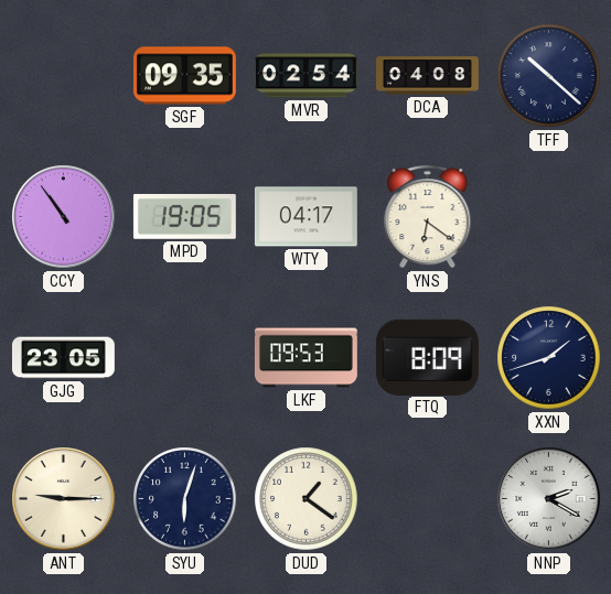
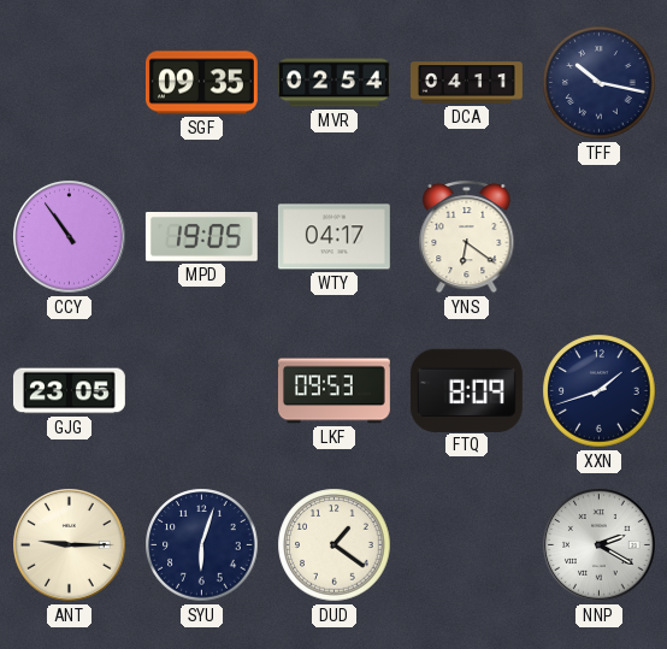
DCA: 04:08 -> 04:11
TFF: 10:22 -> 10:17
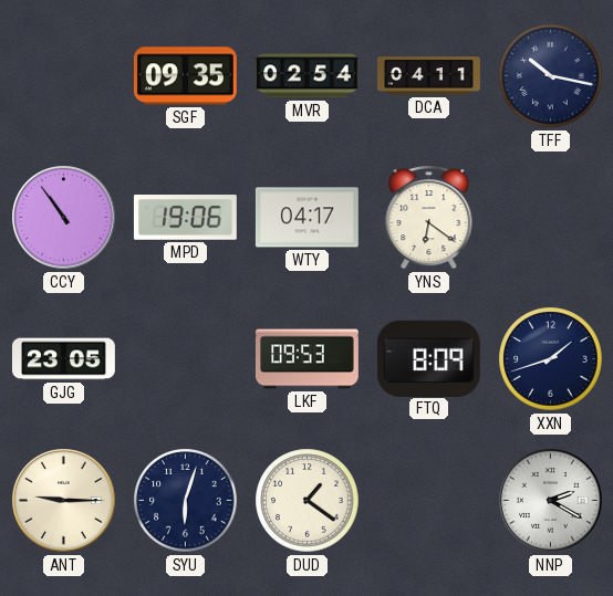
MPD: 19:05 -> 19:06
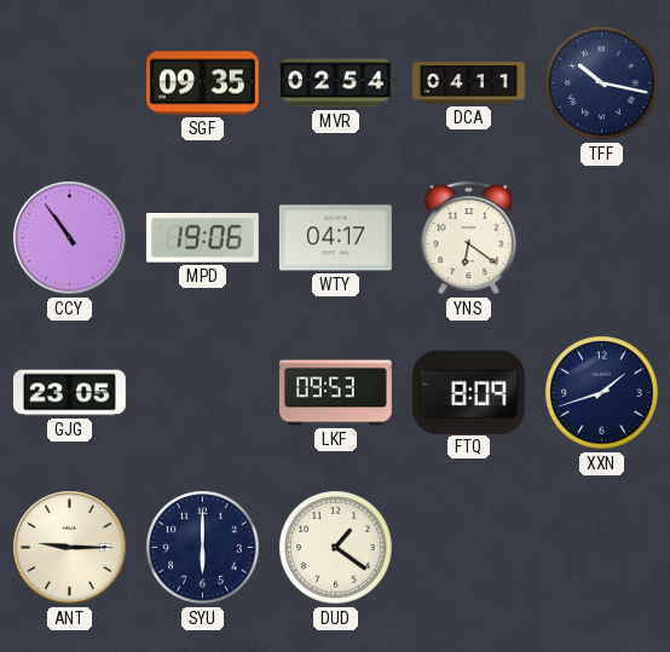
SYU: 6:03 -> 6:00
NNP: 2:20 -> none
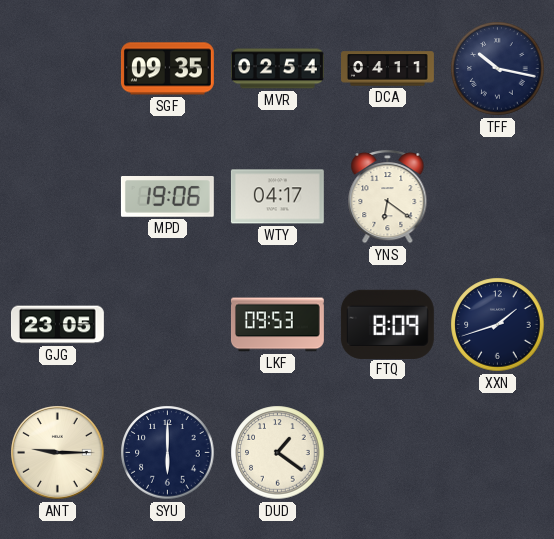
CCY: 10:54 -> none
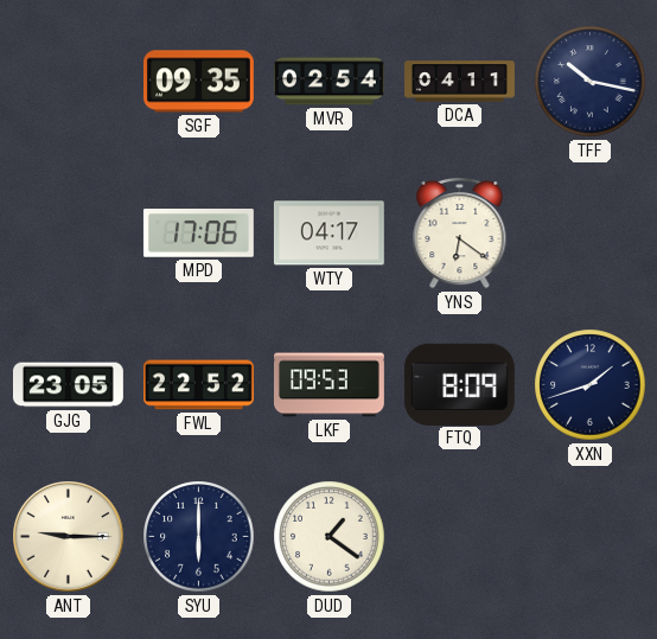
MPD: 19:06 -> 17:06
FWL: none -> 22:52
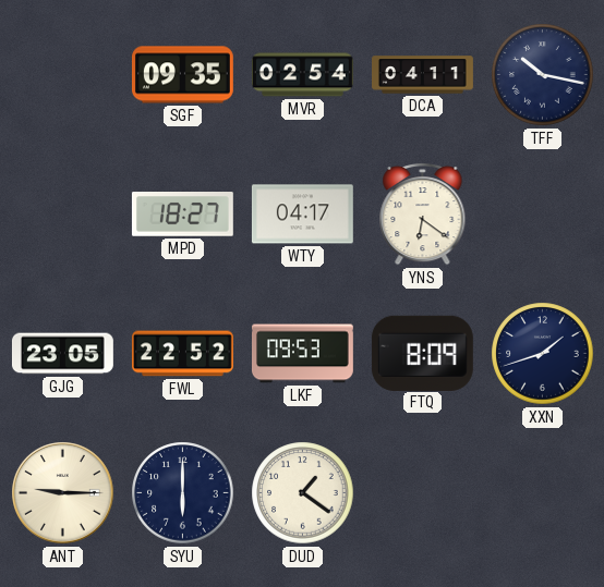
MPD: 17:06 -> 18:27
